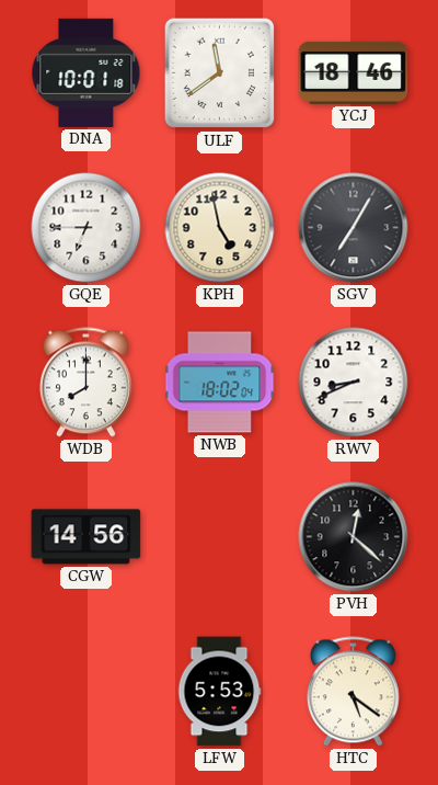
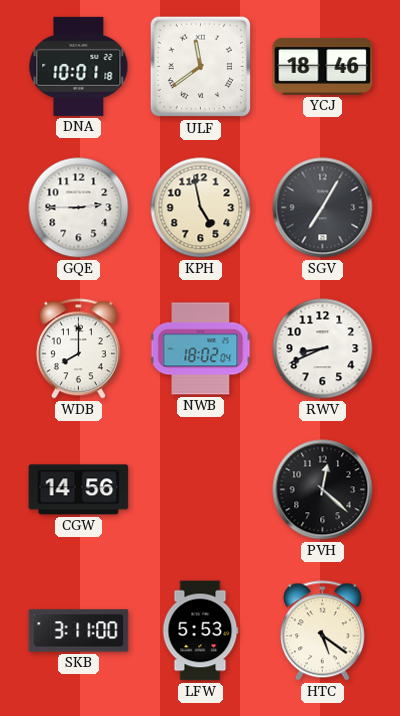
GQE: 6:45 -> 2:45
SKB: none -> 3:11
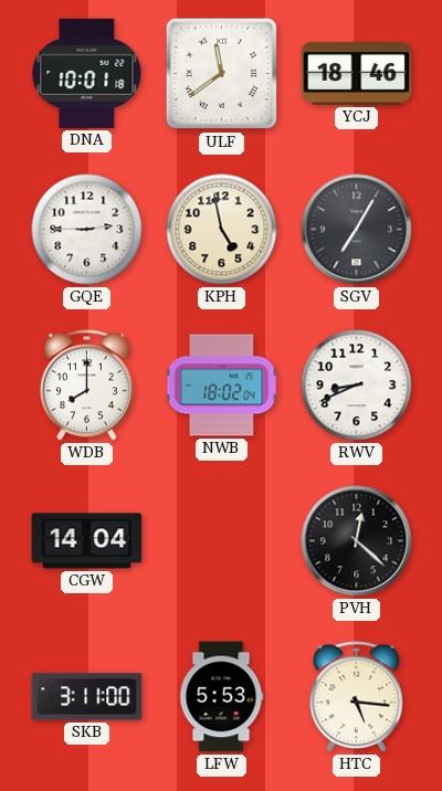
CGW: 14:56 -> 14:04
HTC: 5:21 -> 5:16
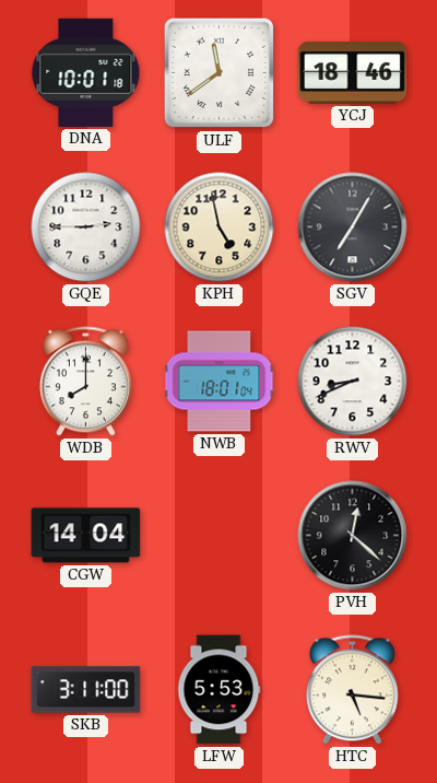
NWB: 18:02 -> 18:01
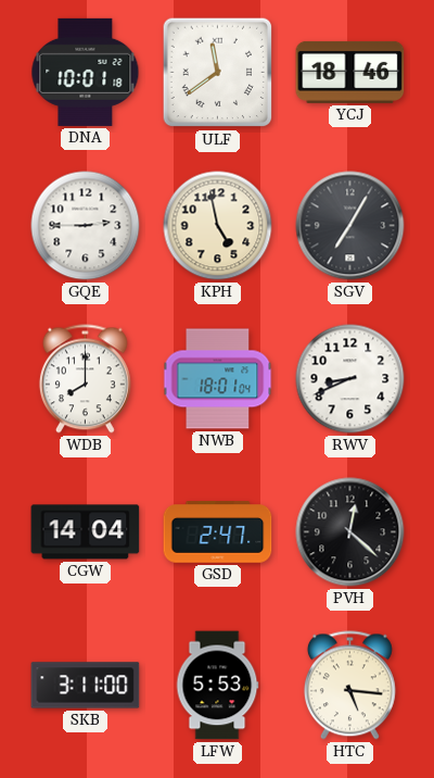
GSD: none -> 2:47
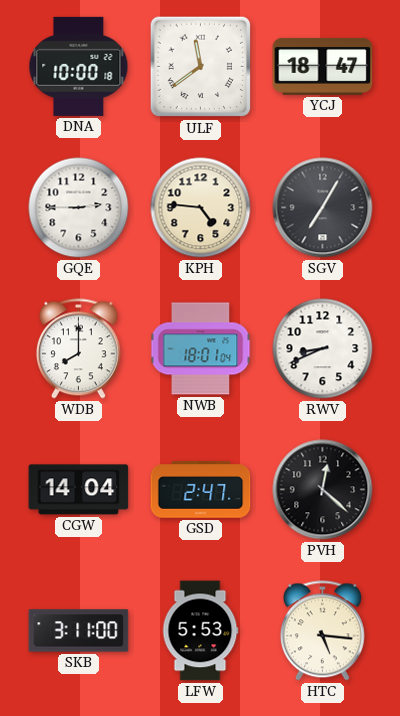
DNA: 10:01 -> 10:00
YCJ: 18:46 -> 18:47
KPH: 4:58 -> 4:46
